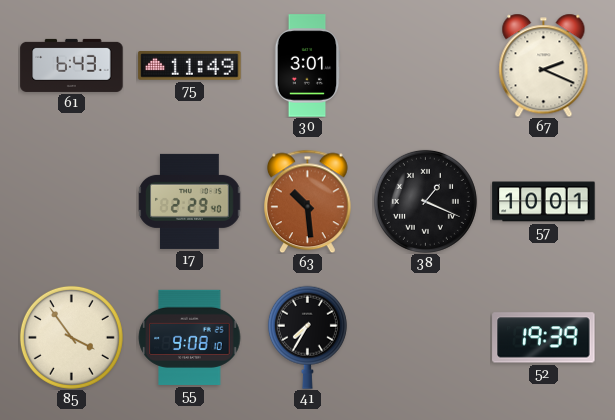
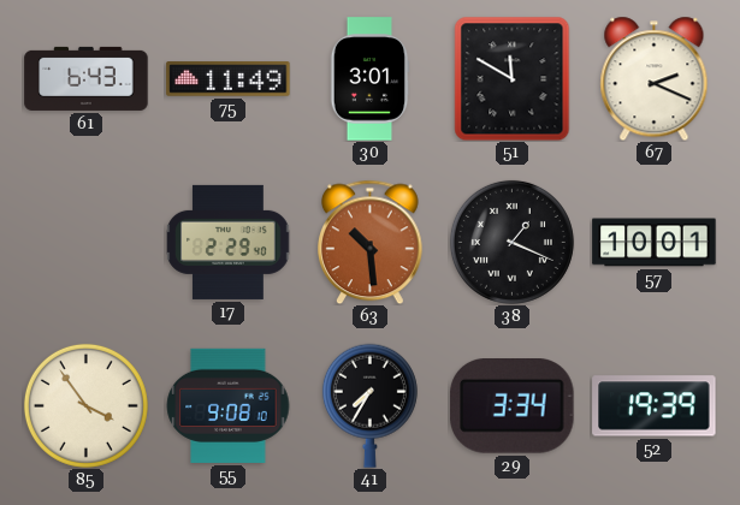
51: none -> 11:50
29: none -> 3:34
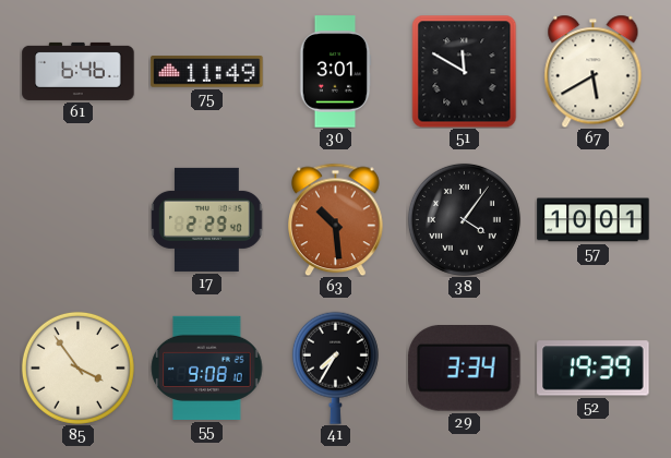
61: 6:43 -> 6:46
67: 2:19 -> 5:40
38: 1:19 -> 4:06
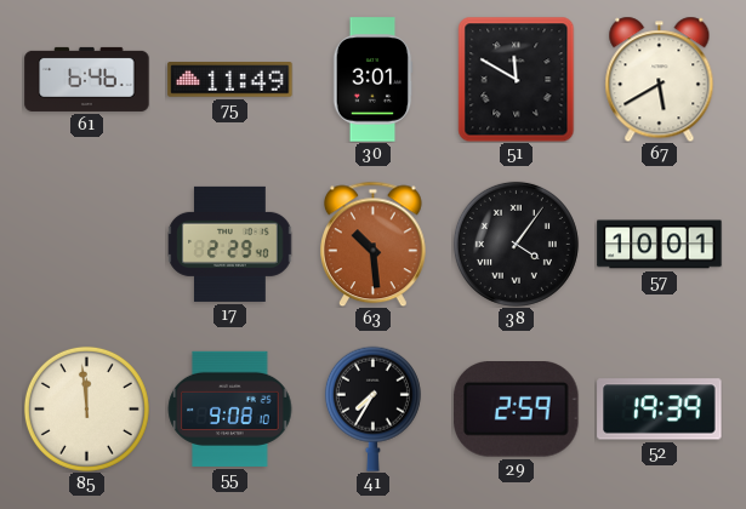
85: 3:54 -> 11:59
29: 3:34 -> 2:59
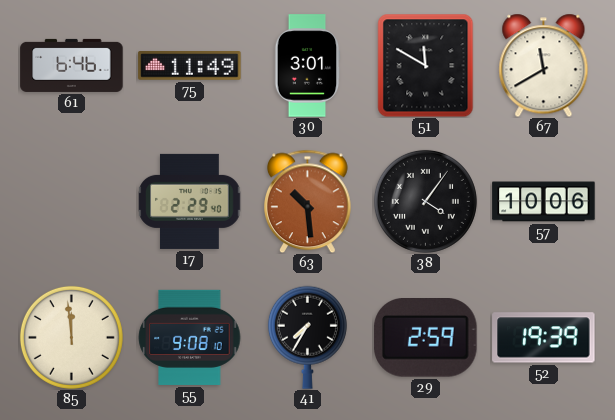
67: 5:40 -> 11:40
57: 10:01 -> 10:06
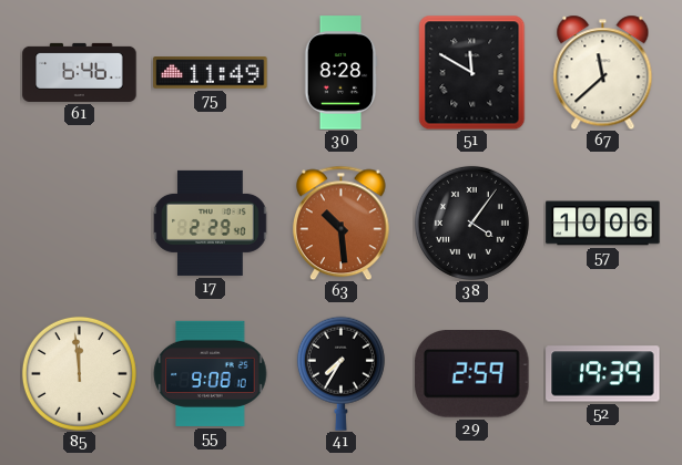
30: 3:01 -> 8:28
67: 11:40 -> 11:38
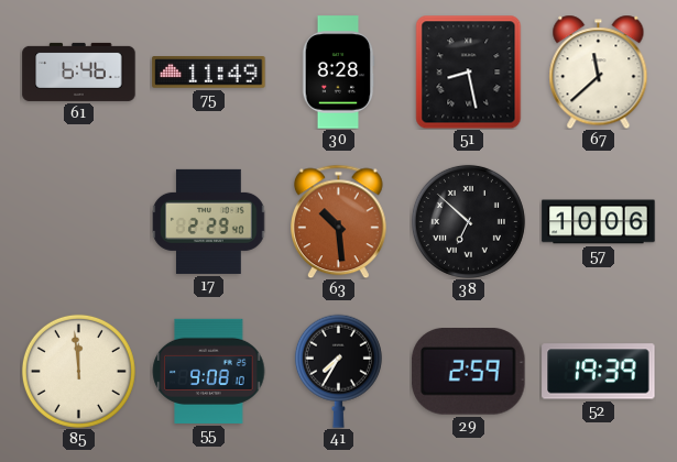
51: 11:50 -> 8:28
38: 4:06 -> 6:52
